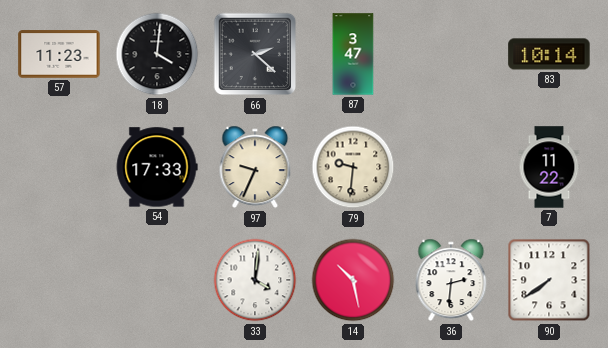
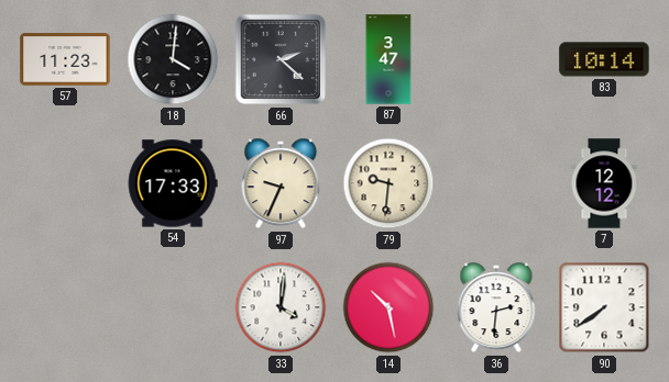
7: 11:22 -> 12:12
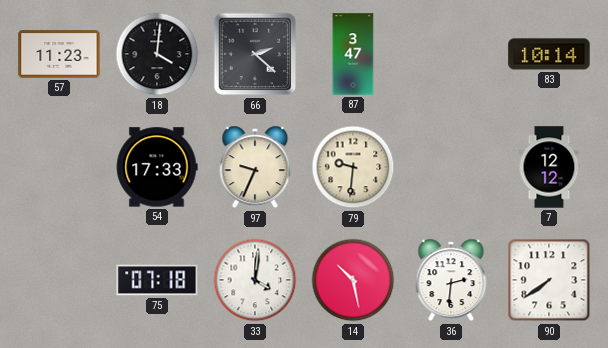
75: none -> 07:18
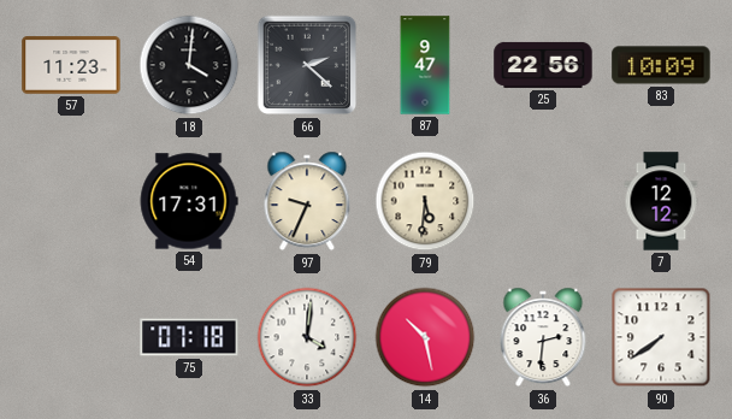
87: 3:47 -> 9:47
25: none -> 22:56
83: 10:14 -> 10:09
54: 17:33 -> 17:31
79: 9:31 -> 5:31
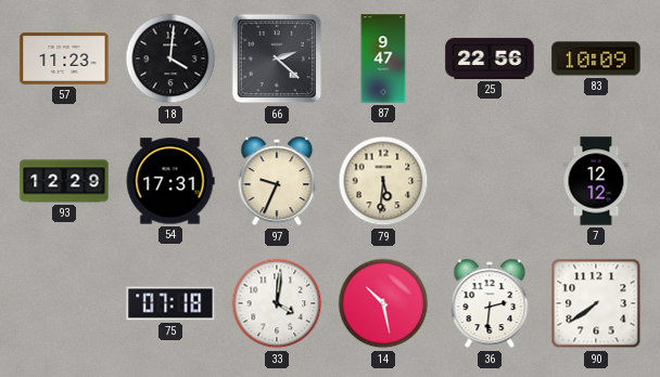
93: none -> 12:29
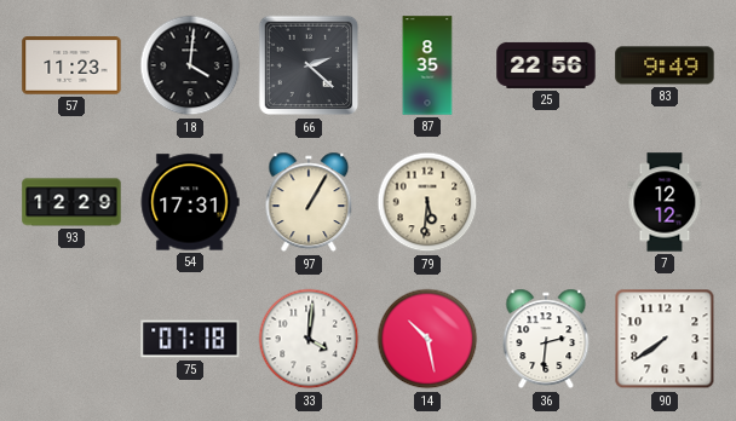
87: 9:47 -> 8:35
83: 10:09 -> 9:49
97: 9:34 -> 1:05
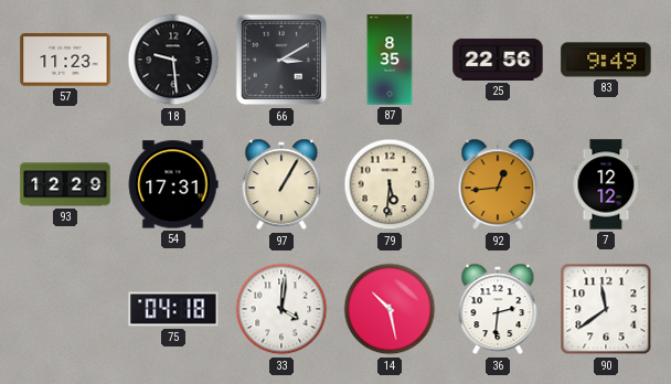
18: 4:01 -> 9:29
66: 2:22 -> 3:10
92: none -> 12:44
75: 07:18 -> 04:18
90: 7:39 -> 11:39
